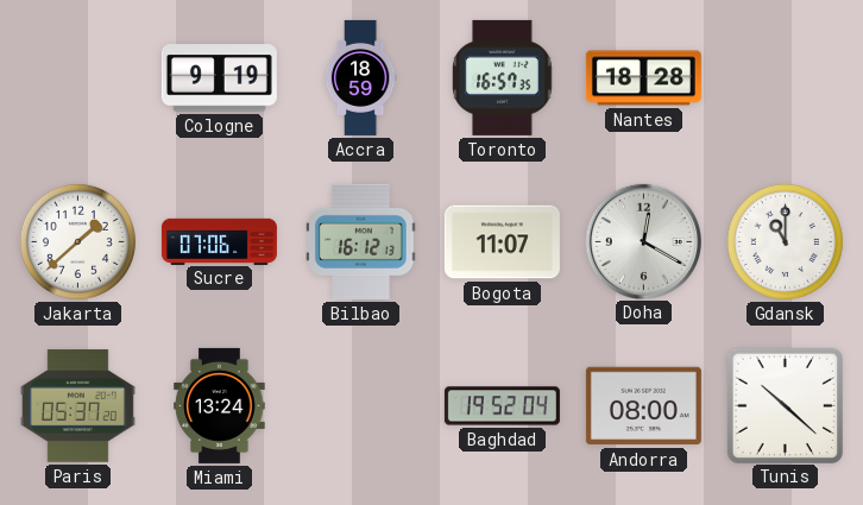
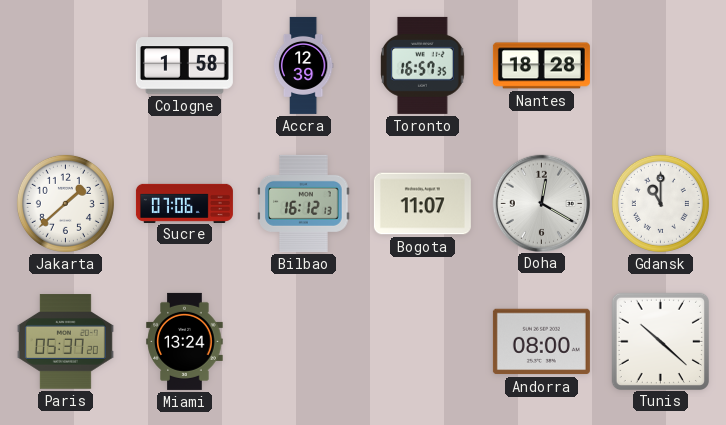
Cologne: 9:19 -> 1:58
Accra: 18:59 -> 12:39
Baghdad: 19:52 -> none
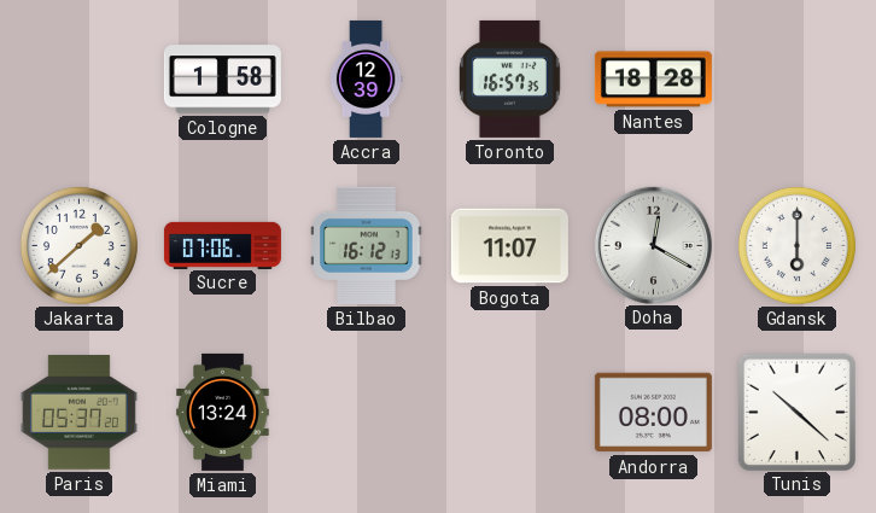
Gdansk: 11:00 -> 6:00
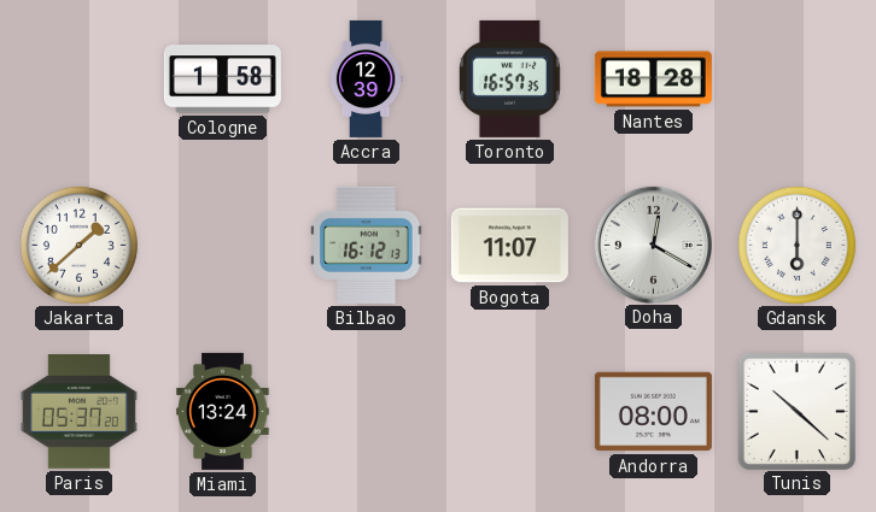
Sucre: 07:06 -> none
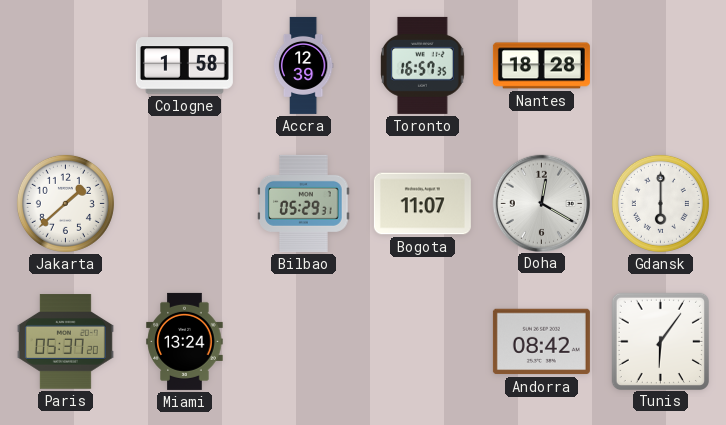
Bilbao: 16:12 -> 05:29
Andorra: 08:00 -> 08:42
Tunis: 10:22 -> 6:06
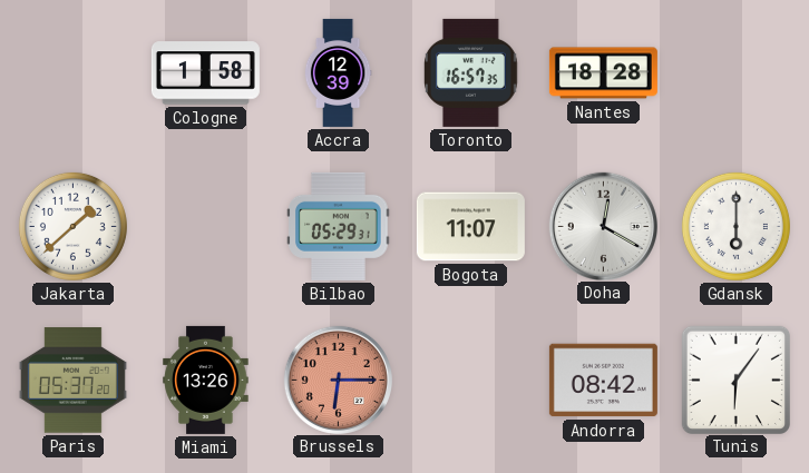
Miami: 13:24 -> 13:26
Brussels: none -> 6:15
